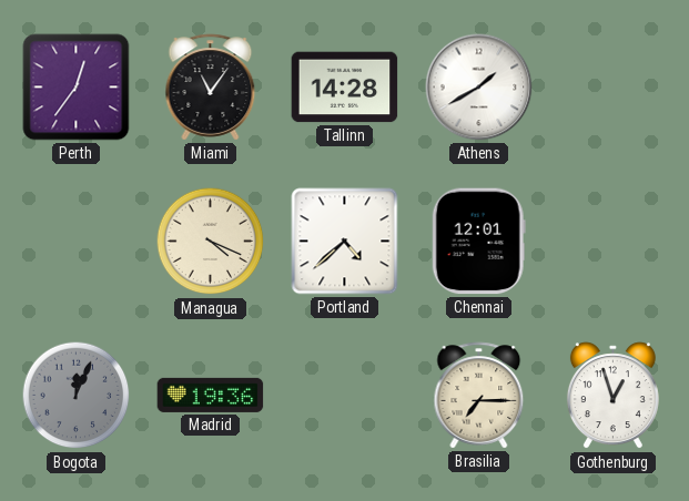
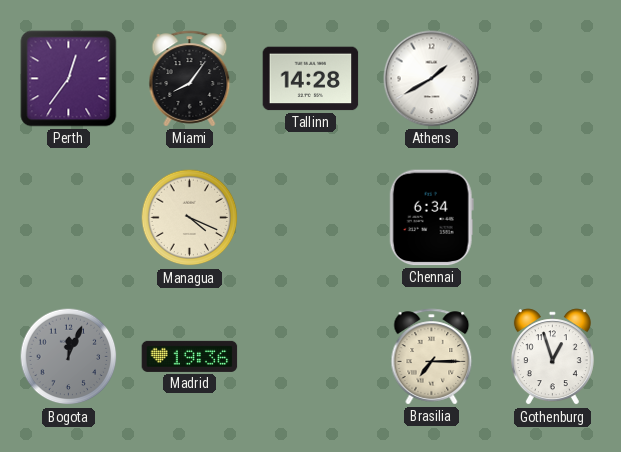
Miami: 11:06 -> 8:06
Portland: 4:38 -> none
Chennai: 12:01 -> 6:34
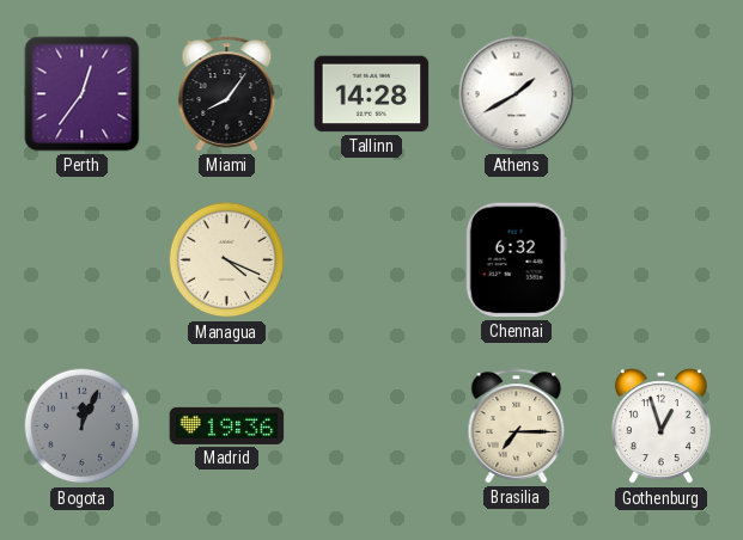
Chennai: 6:34 -> 6:32
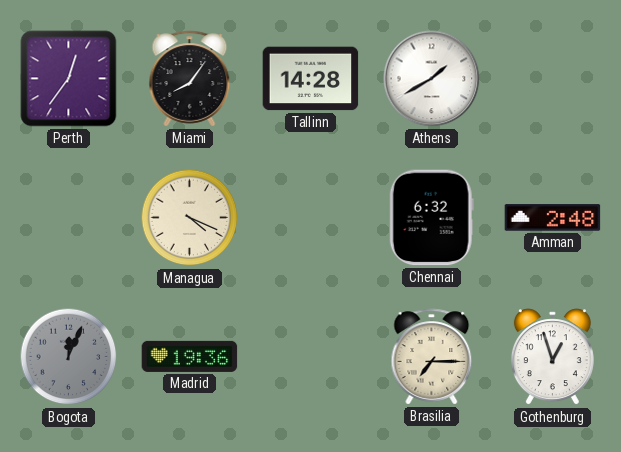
Amman: none -> 2:48
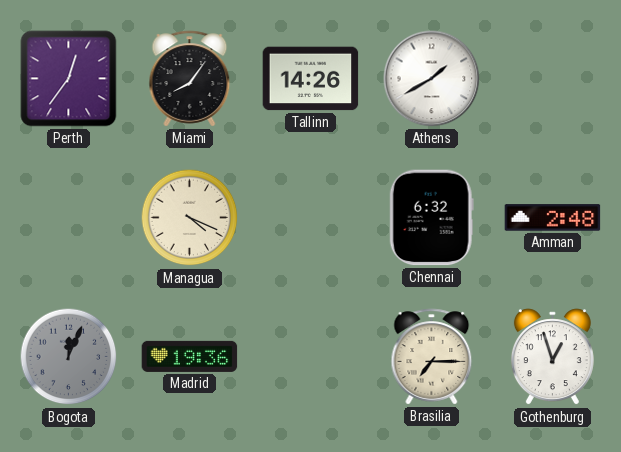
Tallinn: 14:28 -> 14:26
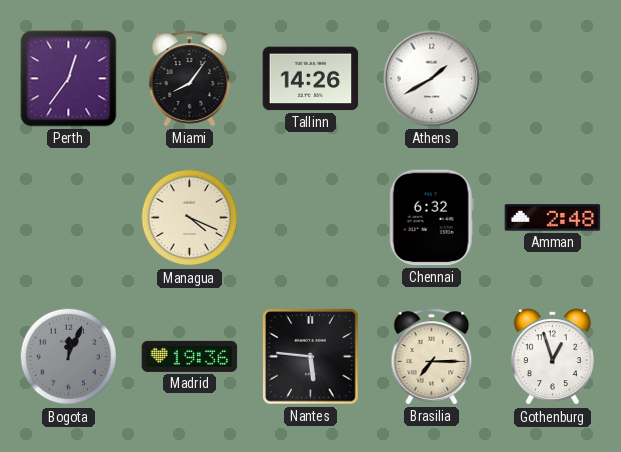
Nantes: none -> 5:46
